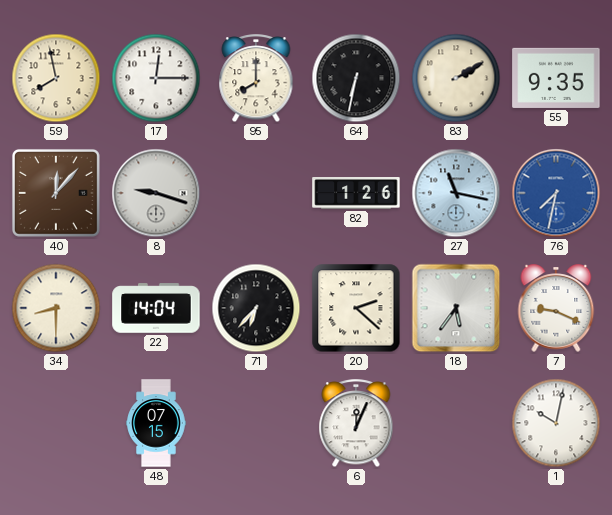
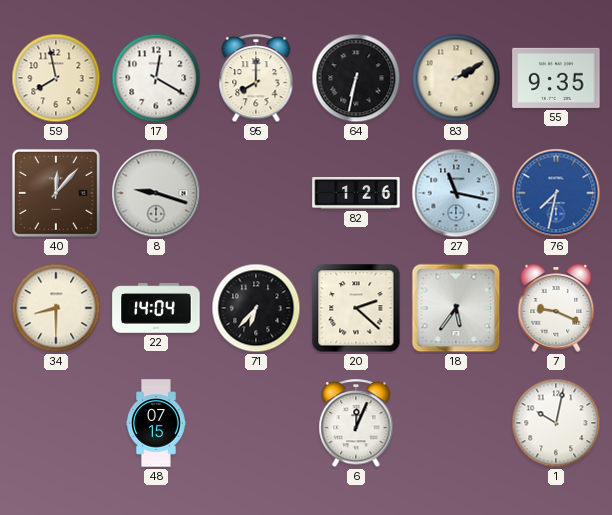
17: 12:15 -> 12:20
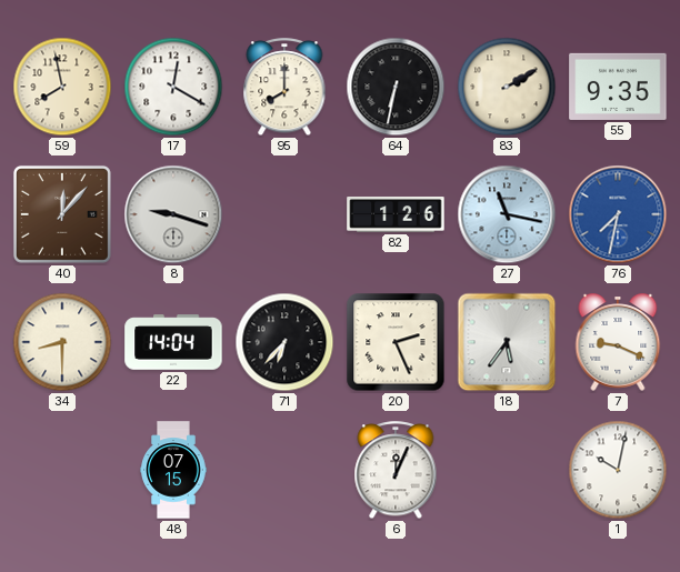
20: 2:22 -> 2:26
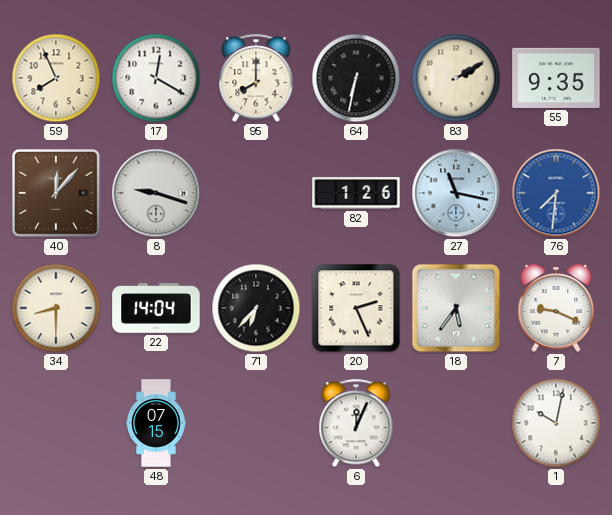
59: 7:58 -> 7:56
76: 7:32 -> 7:31
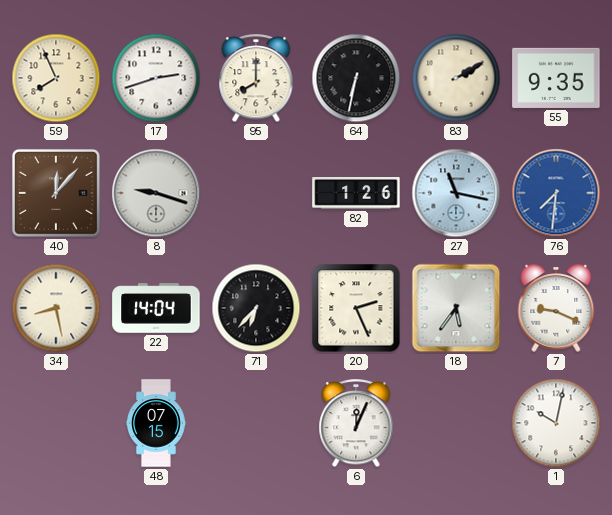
17: 12:20 -> 2:42
34: 8:30 -> 8:28
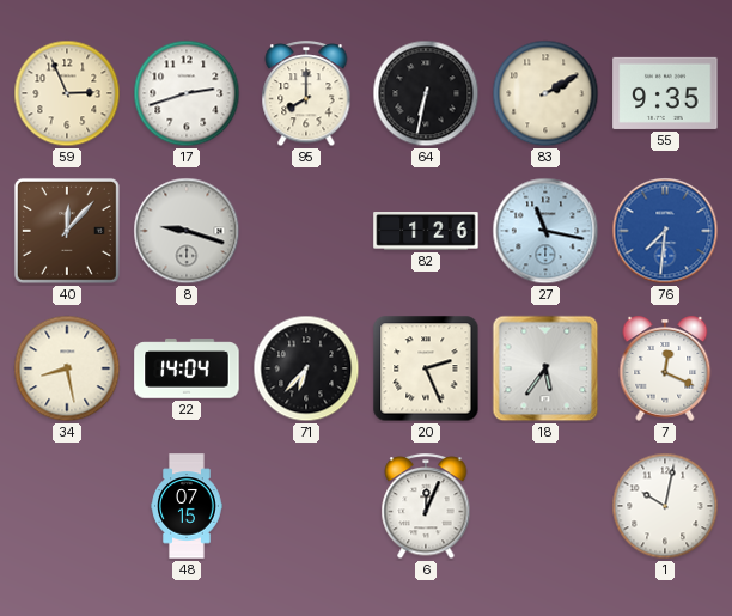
59: 7:56 -> 2:56
7: 9:19 -> 12:19
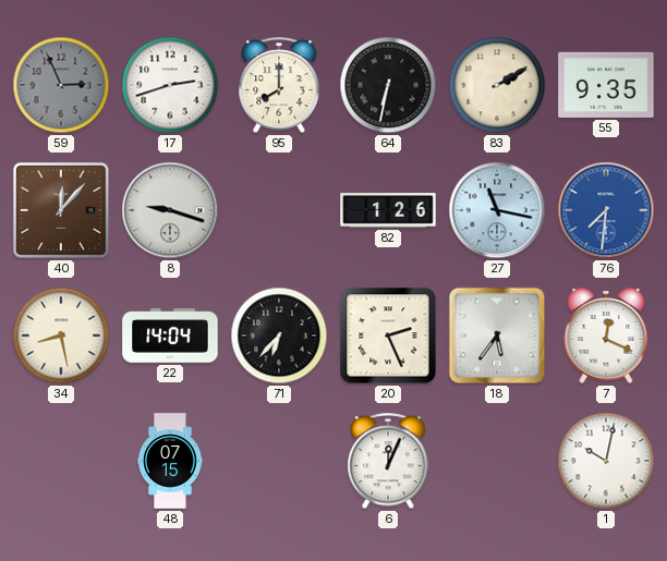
59 dial: cream -> grey
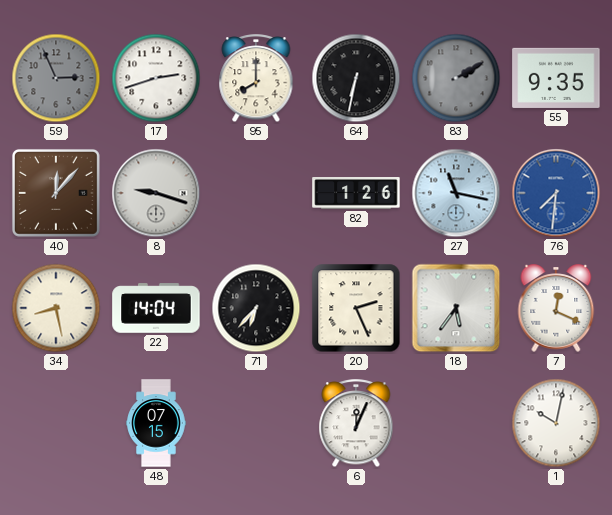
83 dial: cream -> grey
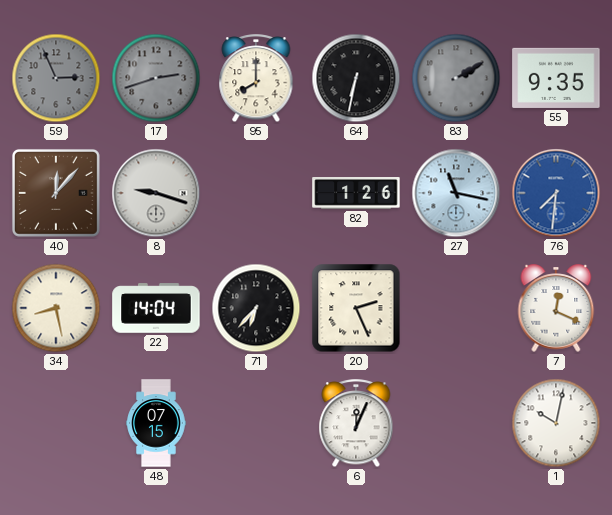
17 dial: white -> grey
18: 5:36 -> none
